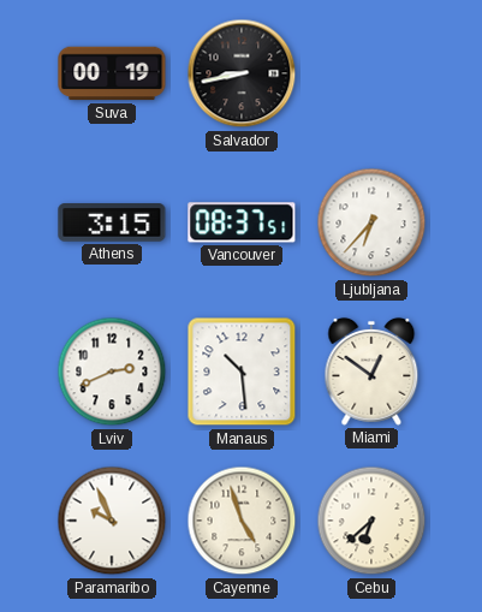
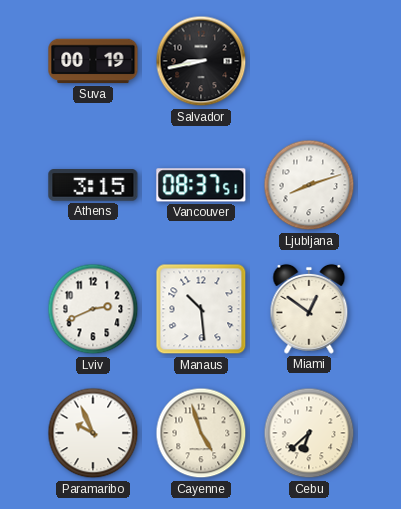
Ljubljana: 6:37 -> 8:12
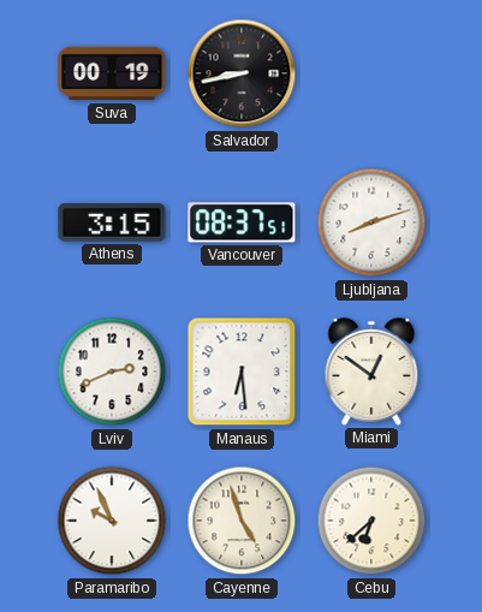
Manaus: 10:29 -> 6:29
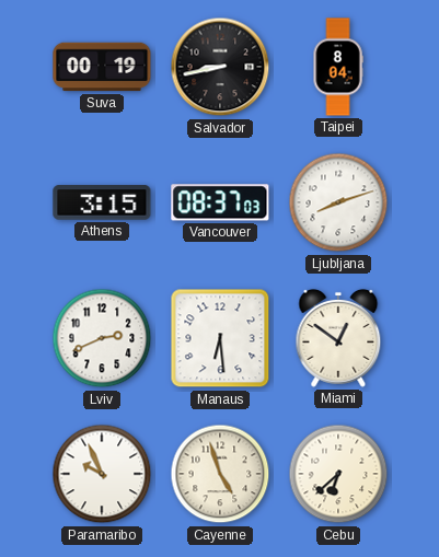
Taipei: none -> 8:04
Vancouver: 08:37:51 -> 08:37:03
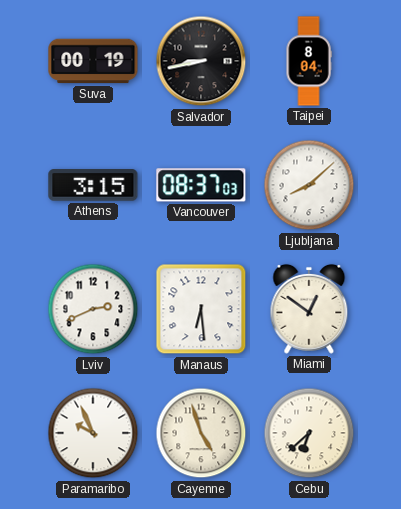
Ljubljana: 8:12 -> 8:08
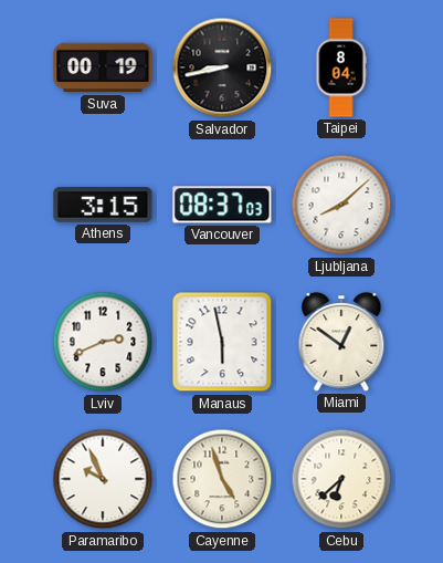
Manaus: 6:29 -> 5:58
